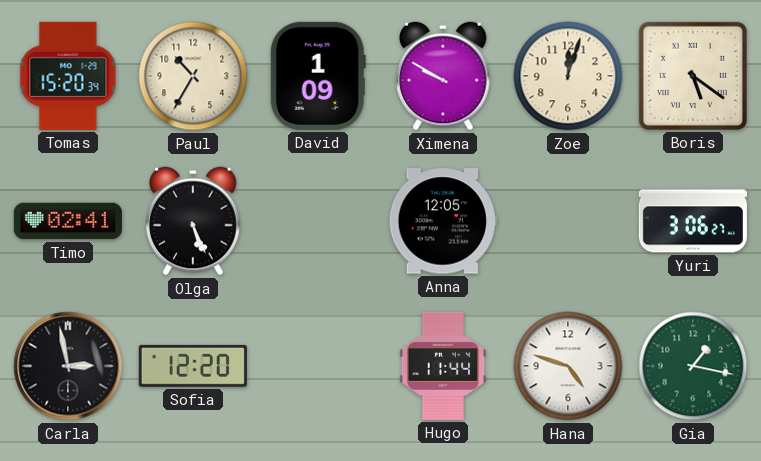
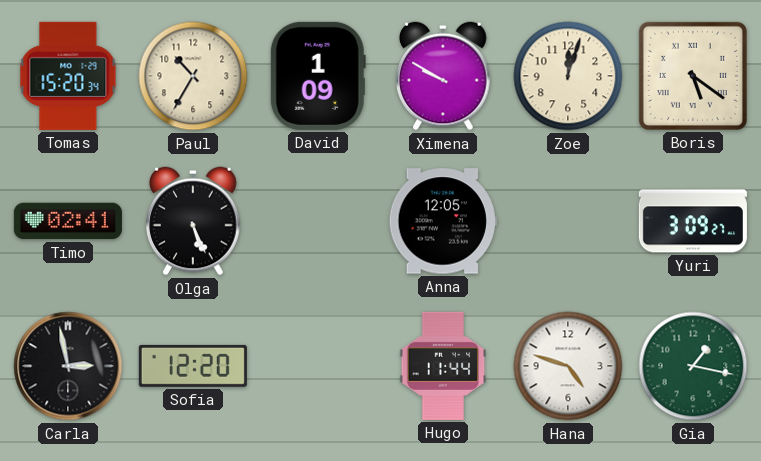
Yuri: 3:06 -> 3:09
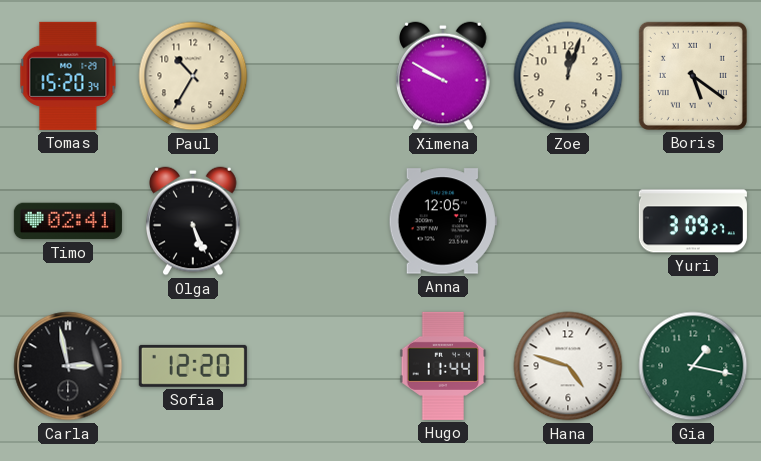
David: 1:09 -> none
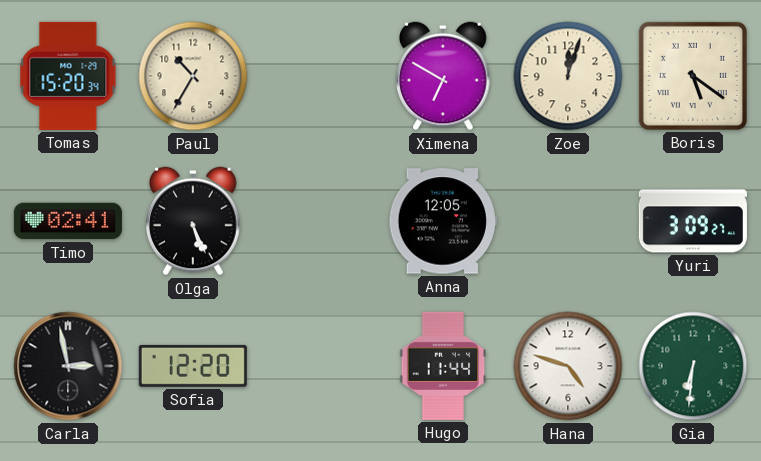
Ximena: 9:50 -> 6:50
Gia: 1:17 -> 6:31
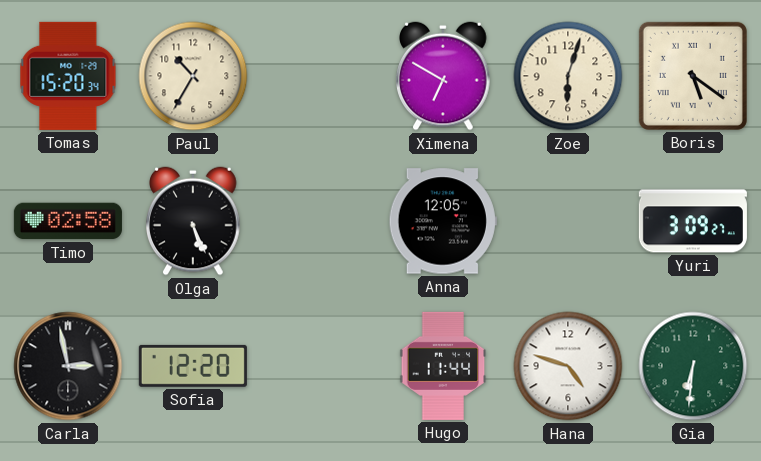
Zoe: 12:03 -> 6:03
Timo: 02:41 -> 02:58
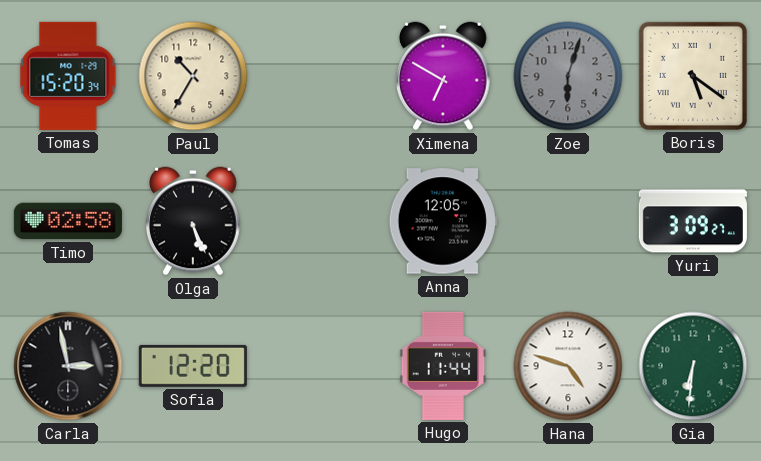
Zoe dial: cream -> grey
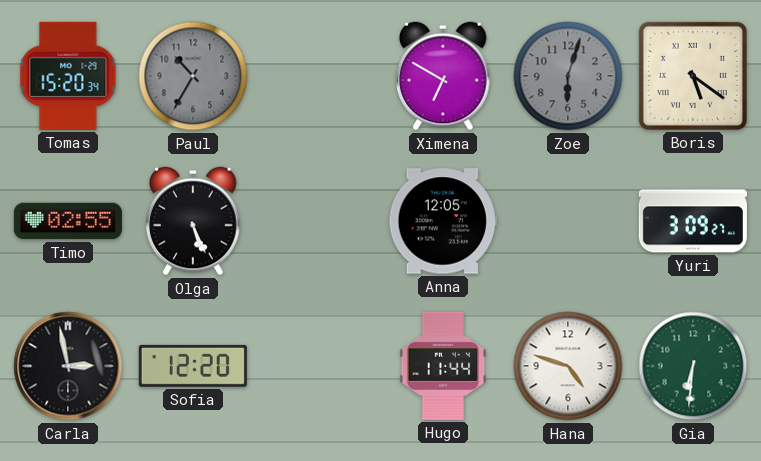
Paul dial: cream -> grey
Timo: 02:58 -> 02:55
